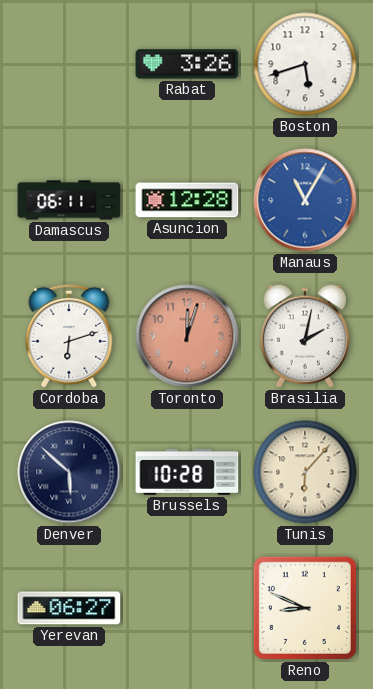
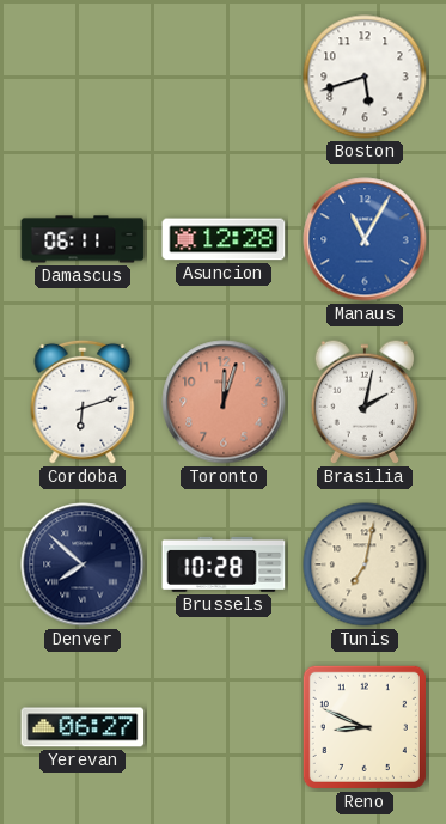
Rabat: 3:26 -> none
Denver: 5:52 -> 7:52
Tunis: 6:07 -> 7:02
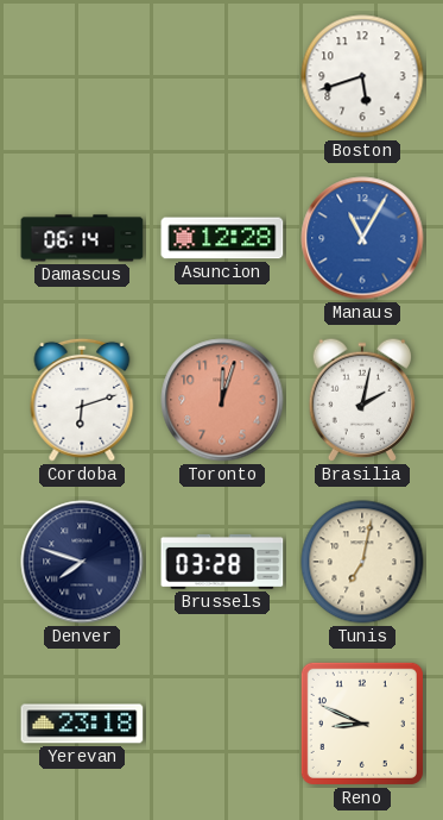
Damascus: 06:11 -> 06:14
Denver: 7:52 -> 7:48
Brussels: 10:28 -> 03:28
Yerevan: 06:27 -> 23:18
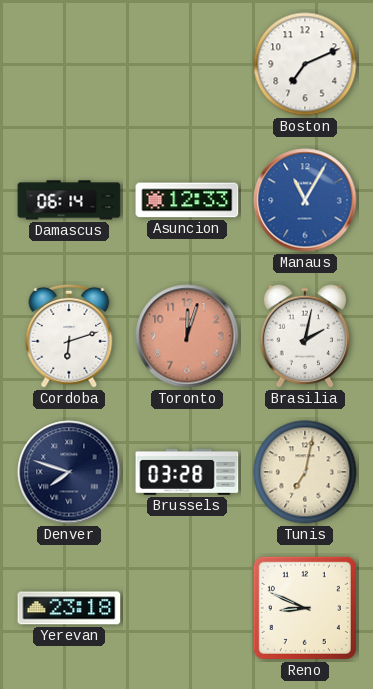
Boston: 5:42 -> 7:11
Asuncion: 12:28 -> 12:33
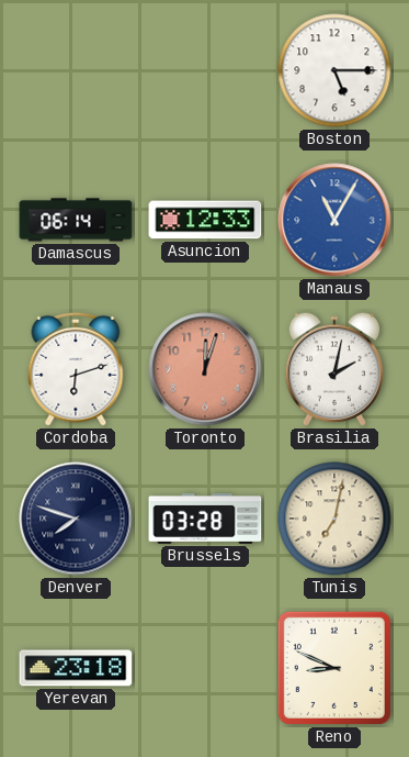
Boston: 7:11 -> 5:15
